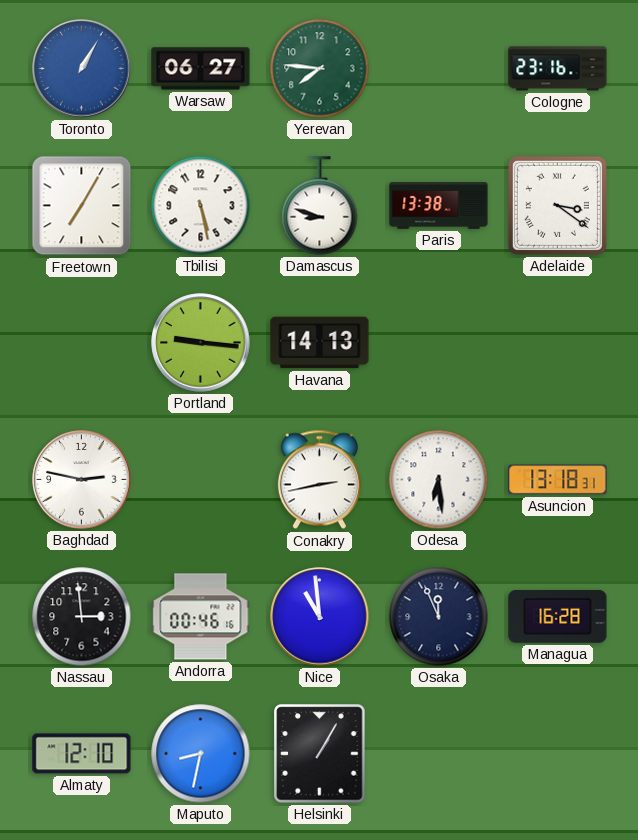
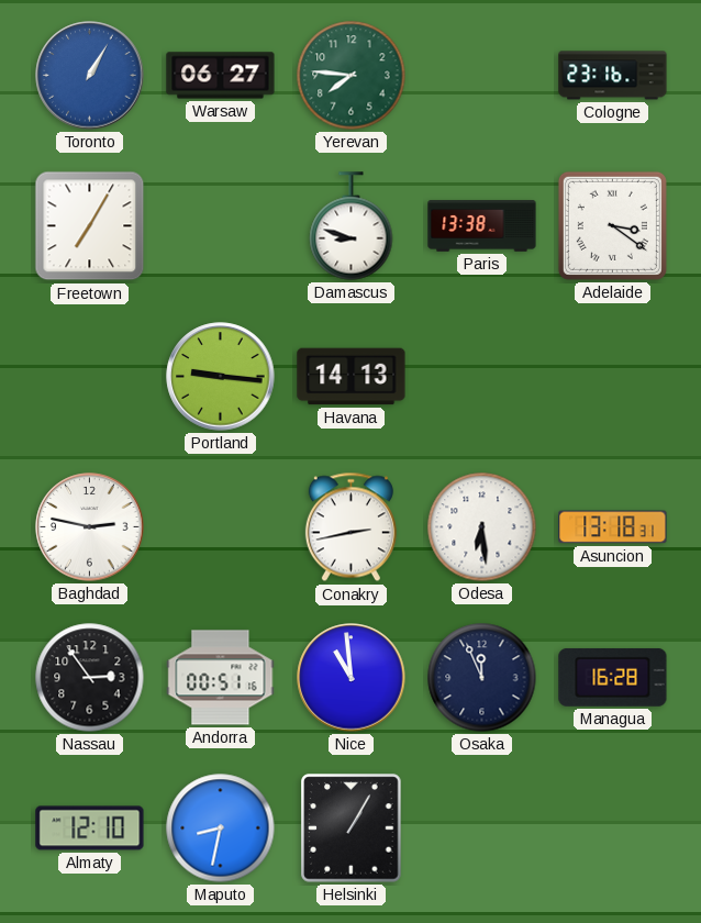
Tbilisi: 5:28 -> none
Nassau: 2:59 -> 2:54
Andorra: 00:46 -> 00:51
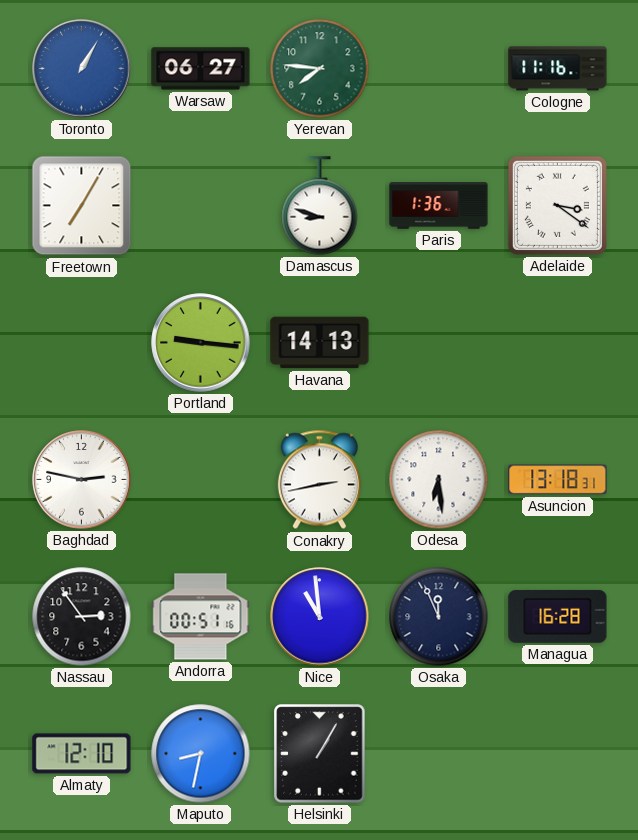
Cologne: 23:16 -> 11:16
Paris: 13:38 -> 1:36
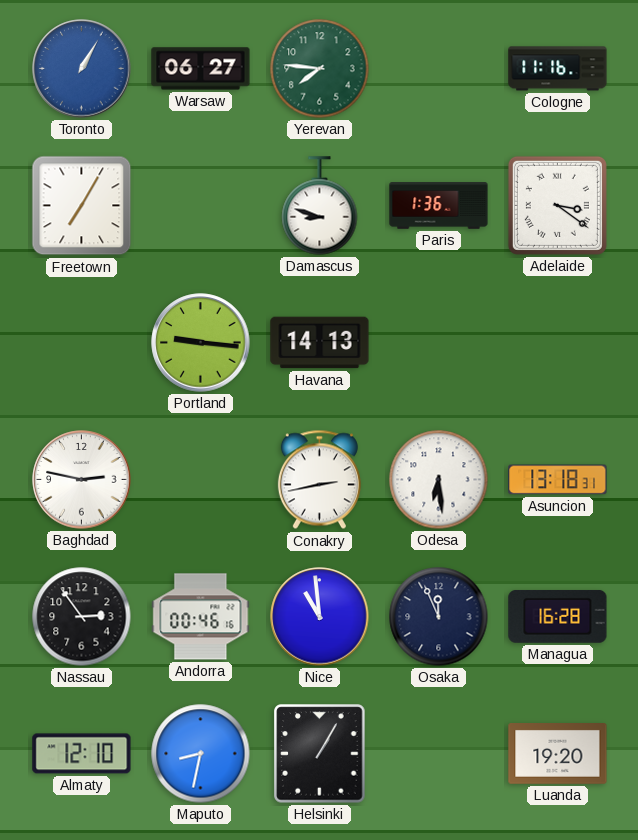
Andorra: 00:51 -> 00:46
Luanda: none -> 19:20
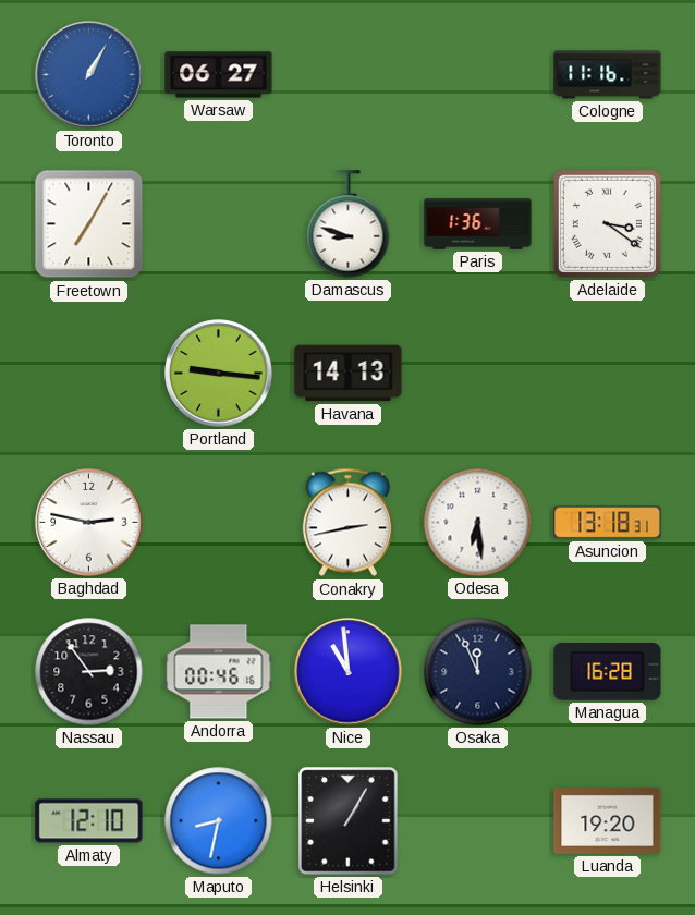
Yerevan: 7:46 -> none
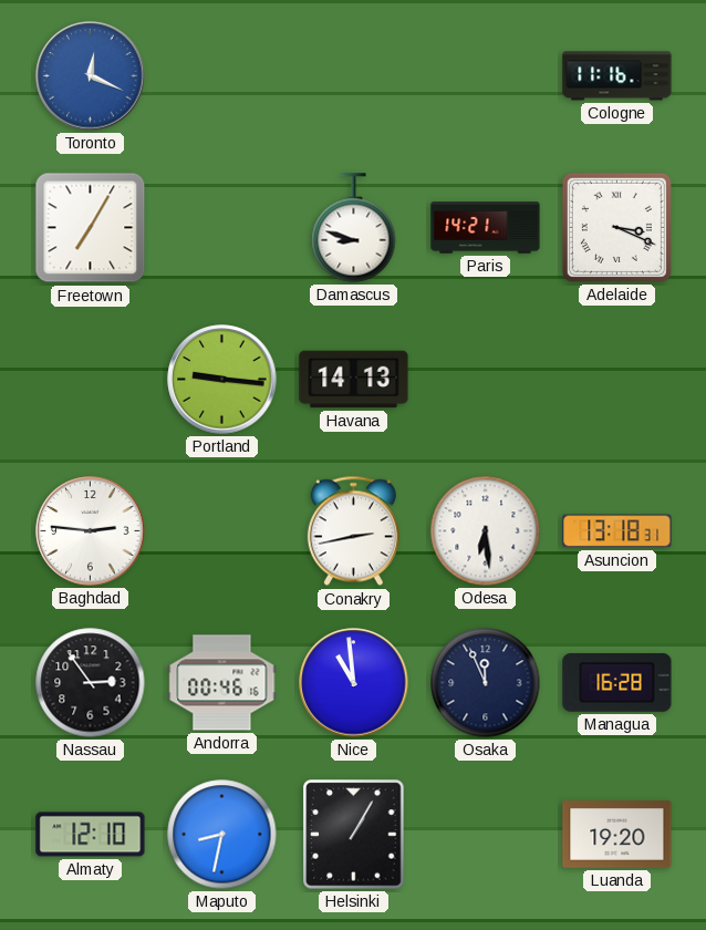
Toronto: 1:05 -> 12:19
Warsaw: 06:27 -> none
Paris: 1:36 -> 14:21
Adelaide: 3:21 -> 3:19
Baghdad: 2:47 -> 2:46
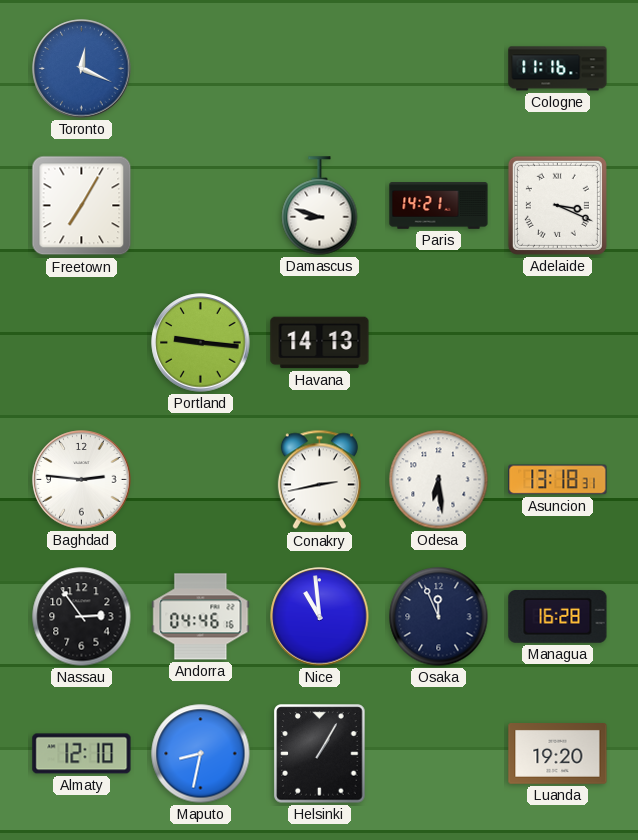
Andorra: 00:46 -> 04:46
